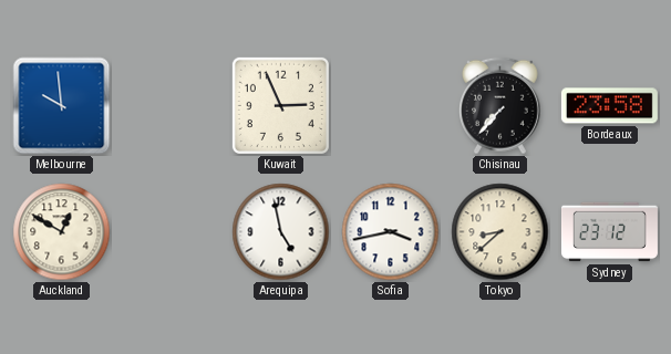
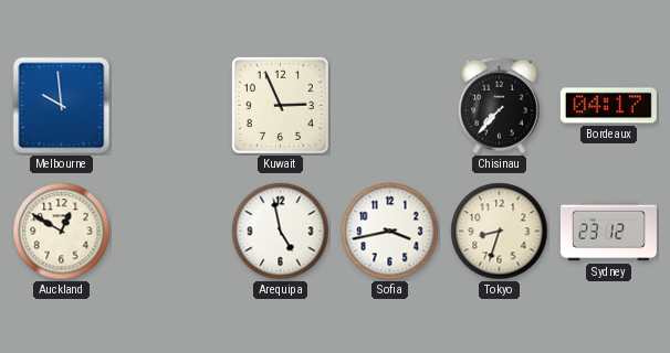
Bordeaux: 23:58 -> 04:17
Tokyo: 8:38 -> 8:33
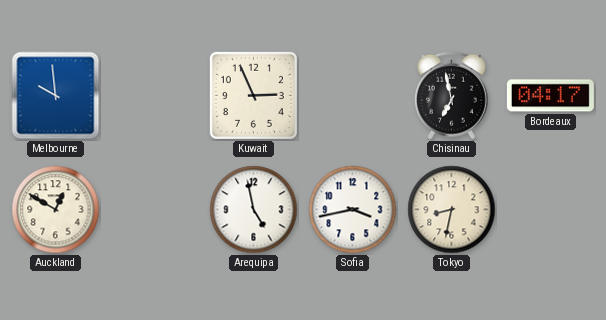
Chisinau: 7:37 -> 6:58
Tokyo: 8:33 -> 8:32
Sydney: 23:12 -> none
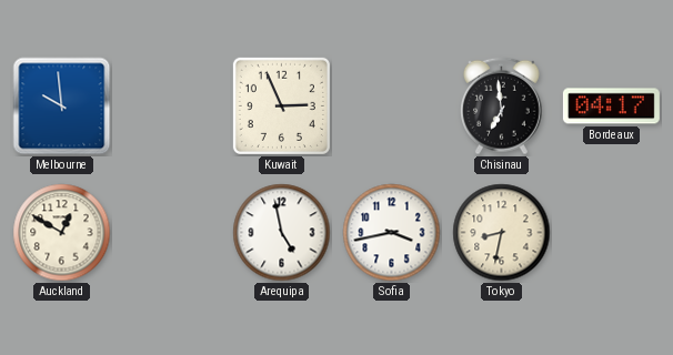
Chisinau: 6:58 -> 6:59
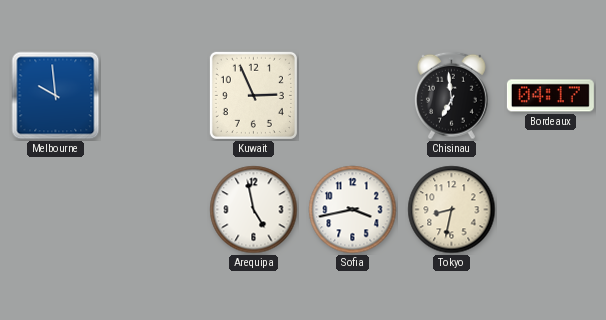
Auckland: 12:50 -> none
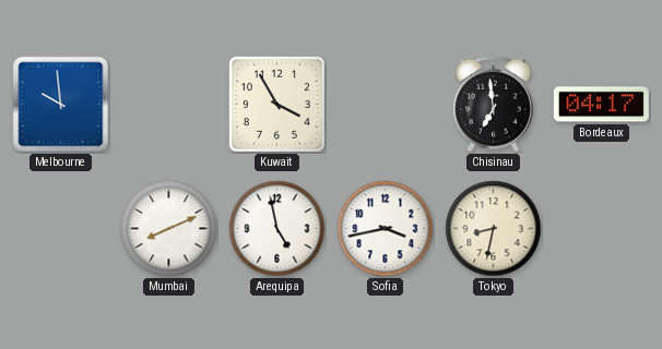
Kuwait: 2:56 -> 3:55
Mumbai: none -> 8:11
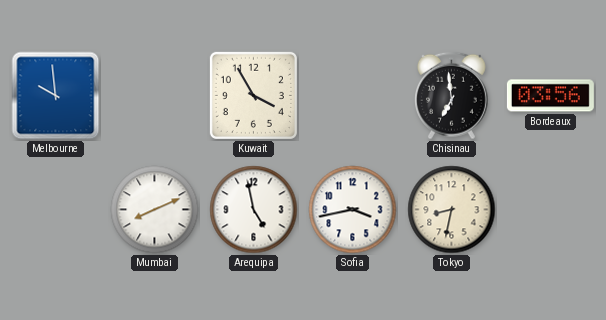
Bordeaux: 04:17 -> 03:56
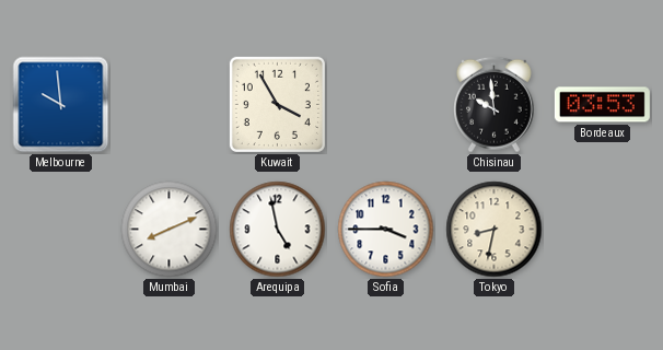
Chisinau: 6:59 -> 9:59
Bordeaux: 03:56 -> 03:53
Sofia: 3:43 -> 3:45
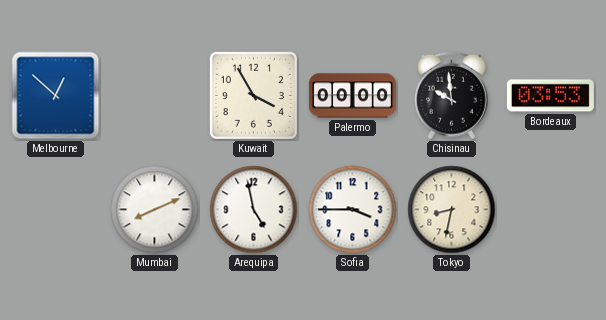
Melbourne: 9:59 -> 12:52
Palermo: none -> 00:00
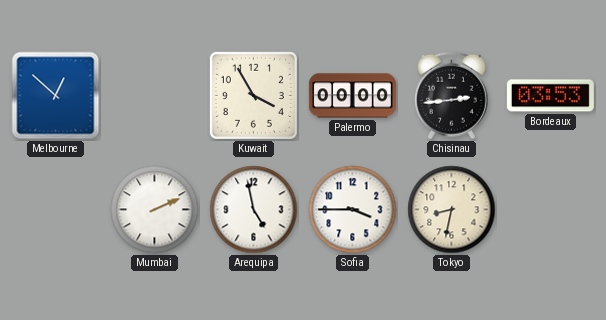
Chisinau: 9:59 -> 2:44
Mumbai: 8:11 -> 2:11
